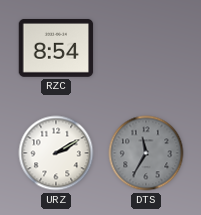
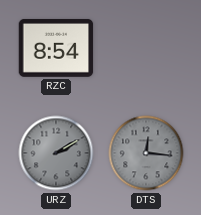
URZ dial: white -> grey
DTS: 11:35 -> 12:16
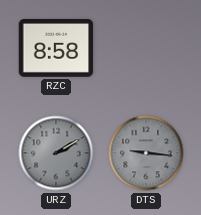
RZC: 8:54 -> 8:58
DTS: 12:16 -> 9:16
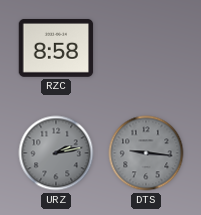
URZ: 2:10 -> 2:13
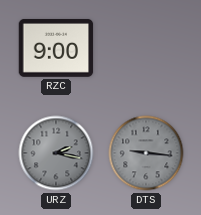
RZC: 8:58 -> 9:00
URZ: 2:13 -> 2:17
